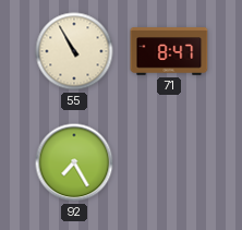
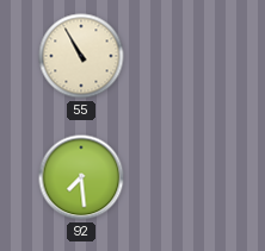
71: 8:47 -> none
92: 7:25 -> 7:29
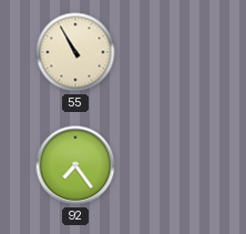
92: 7:29 -> 7:24
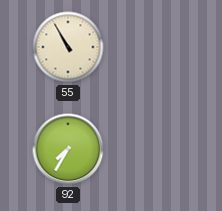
92: 7:24 -> 7:35
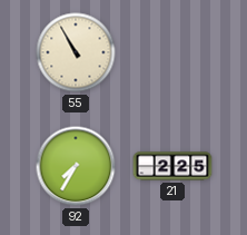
21: none -> 2:25
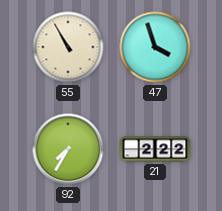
47: none -> 3:57
21: 2:25 -> 2:22
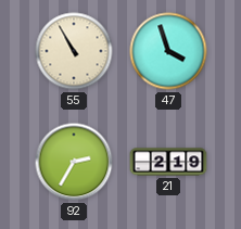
92: 7:35 -> 2:35
21: 2:22 -> 2:19
